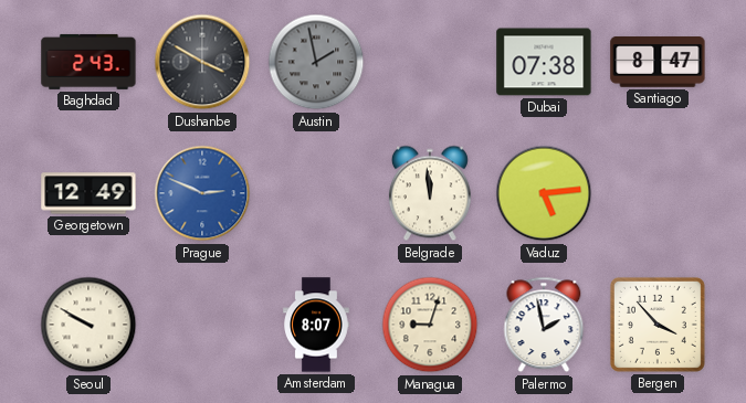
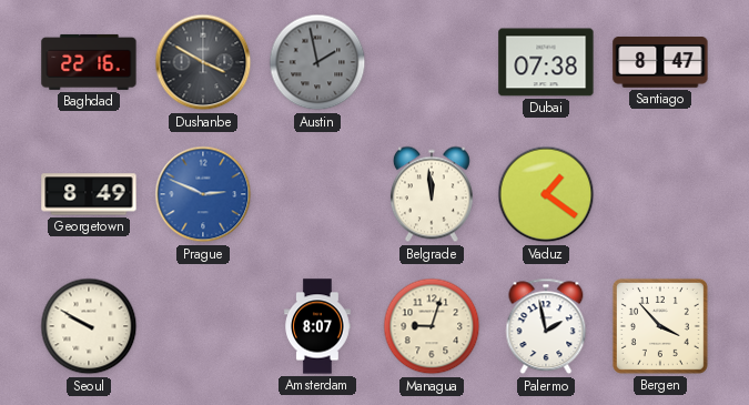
Baghdad: 2:43 -> 22:16
Georgetown: 12:49 -> 8:49
Vaduz: 5:14 -> 1:21
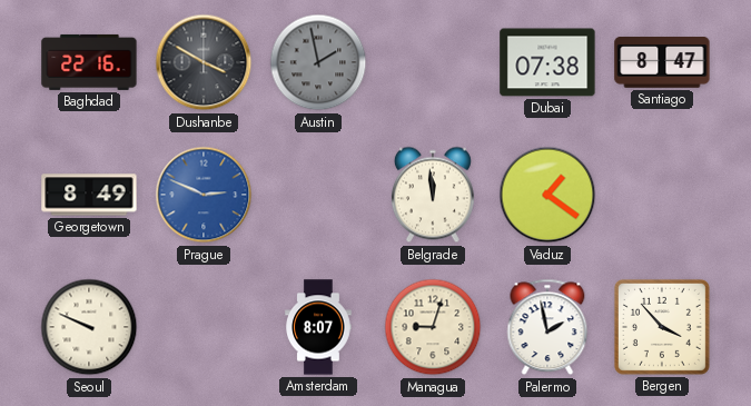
Seoul: 9:50 -> 9:49
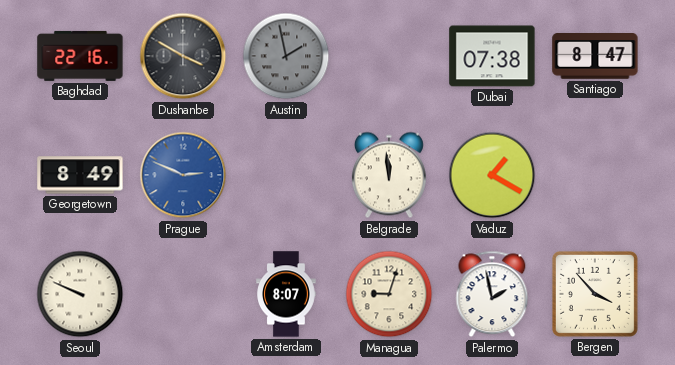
Vaduz: 1:21 -> 1:20
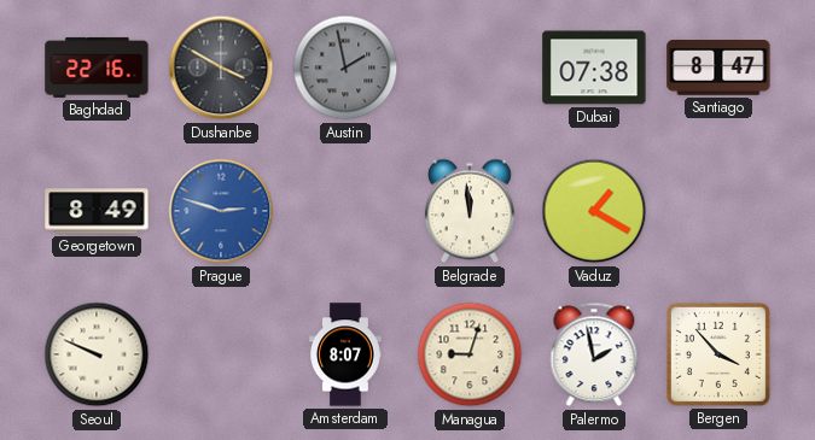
Prague: 2:49 -> 2:48
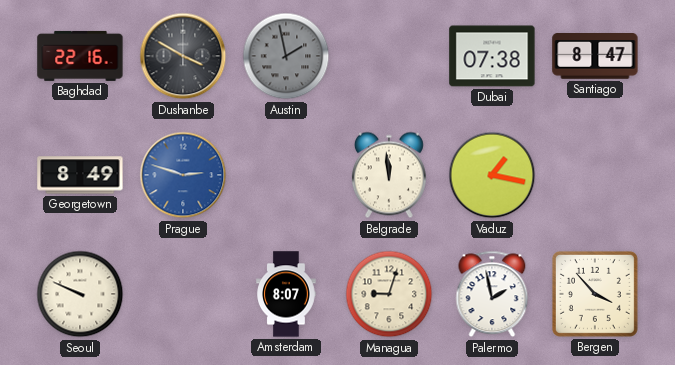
Vaduz: 1:20 -> 1:17
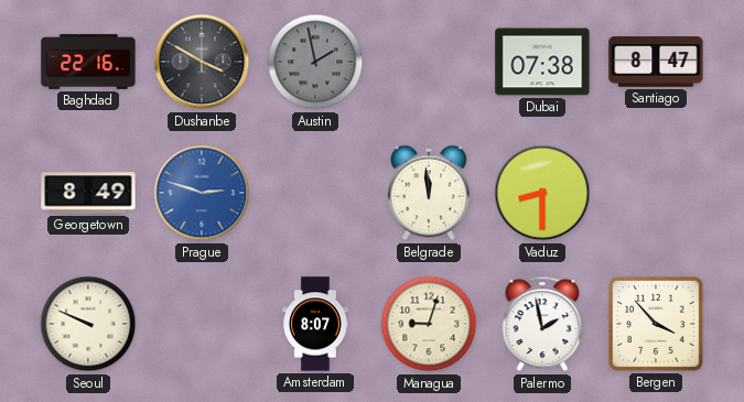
Vaduz: 1:17 -> 8:30
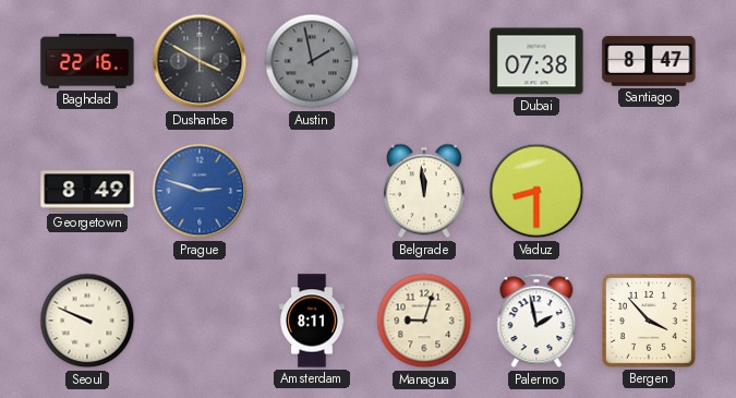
Amsterdam: 8:07 -> 8:11
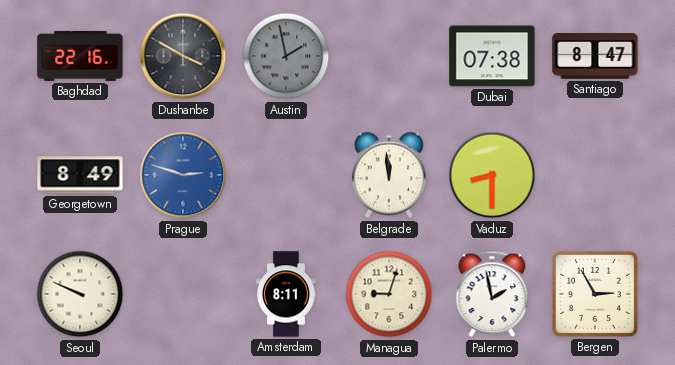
Bergen: 3:53 -> 2:55
